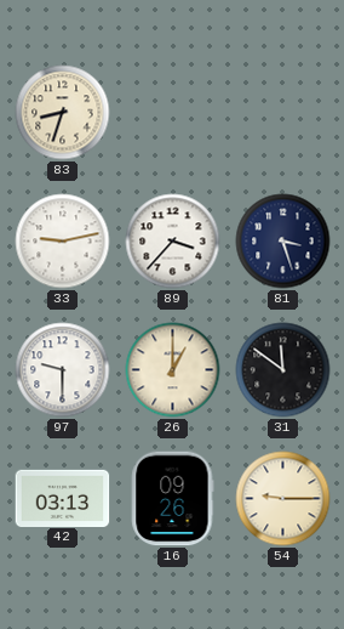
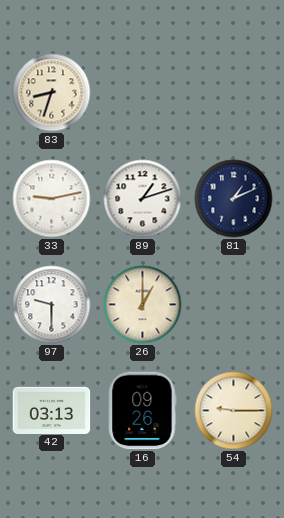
89: 3:37 -> 1:12
81: 3:27 -> 1:11
31: 11:51 -> none
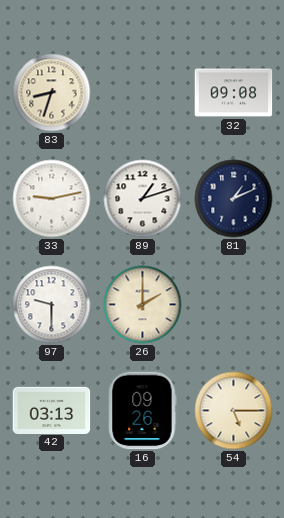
32: none -> 09:08
26: 1:00 -> 2:00
54: 9:15 -> 5:15
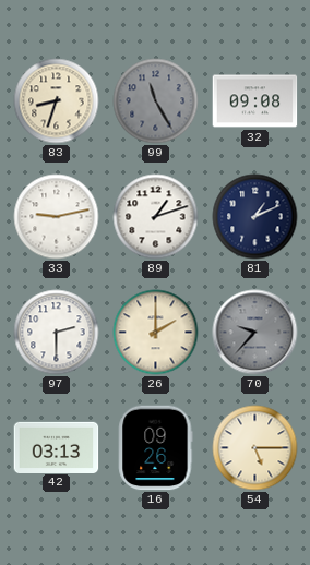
99: none -> 11:25
97: 9:30 -> 2:30
70: none -> 9:37
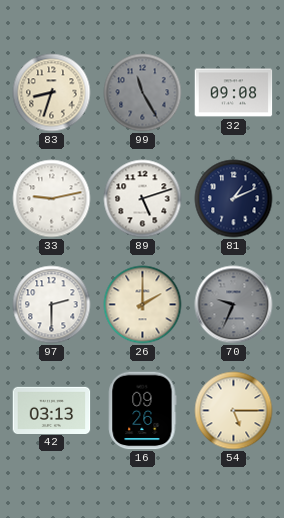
89: 1:12 -> 5:12
70: 9:37 -> 9:34
